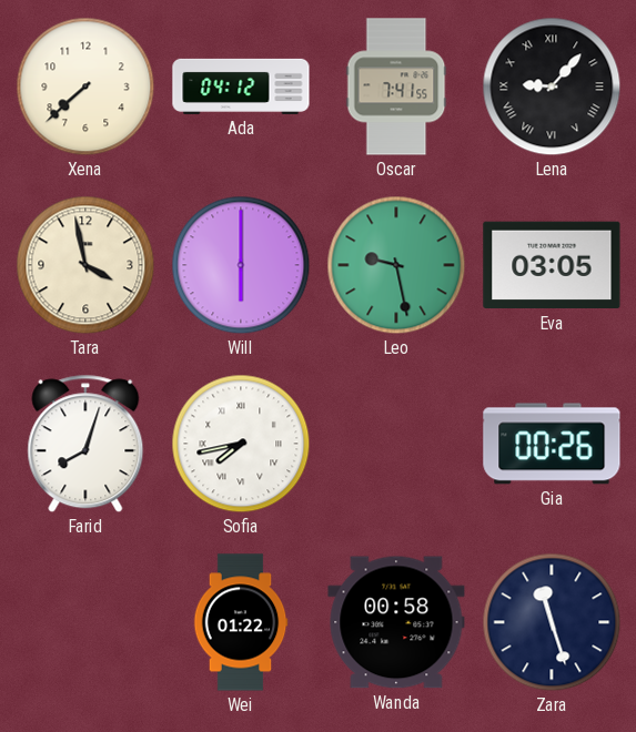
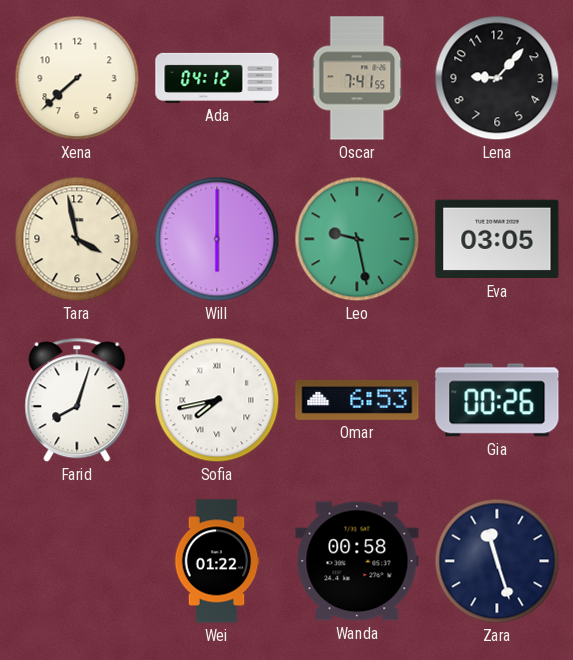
Lena numerals: Roman -> Arabic
Omar: none -> 6:53
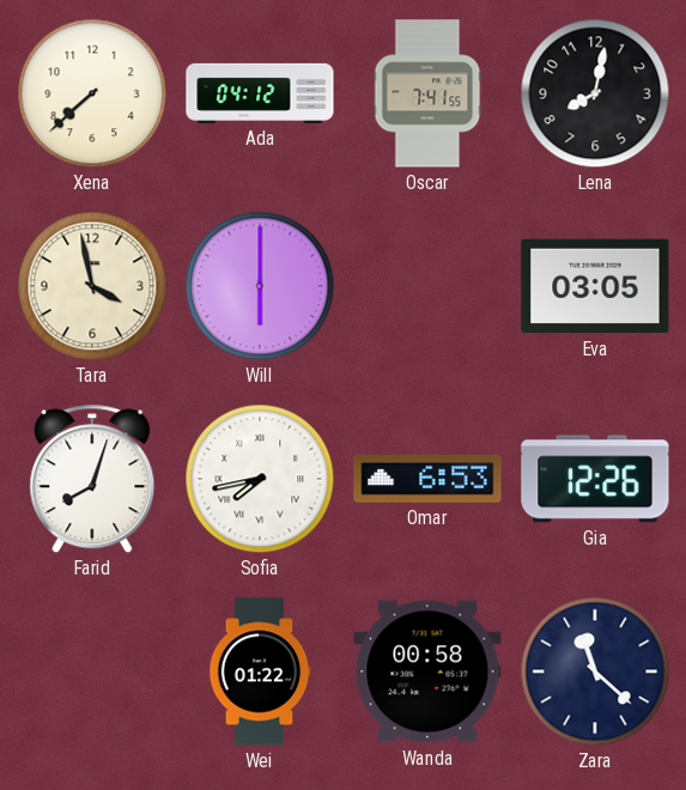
Lena: 9:07 -> 8:02
Leo: 9:28 -> none
Gia: 00:26 -> 12:26
Zara: 11:27 -> 11:22
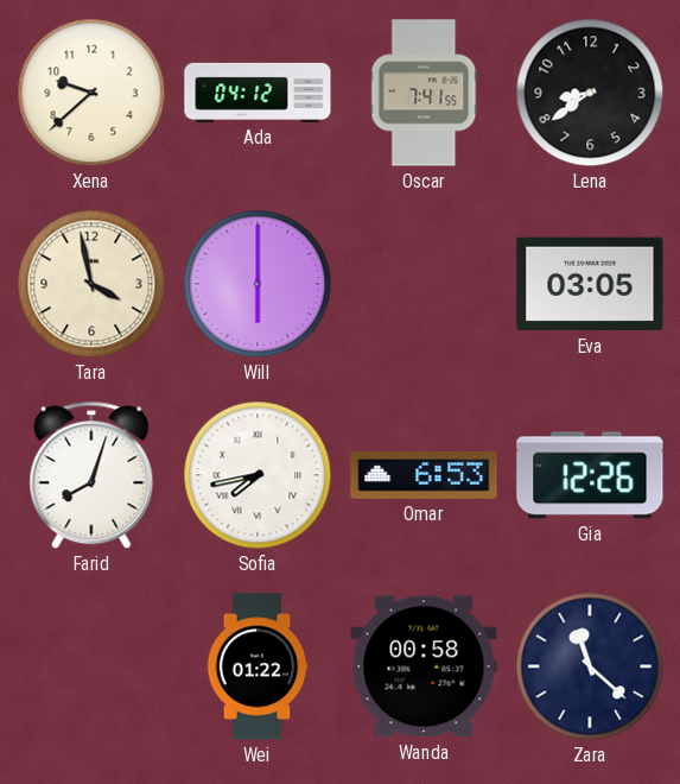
Xena: 7:38 -> 9:38
Lena: 8:02 -> 8:39
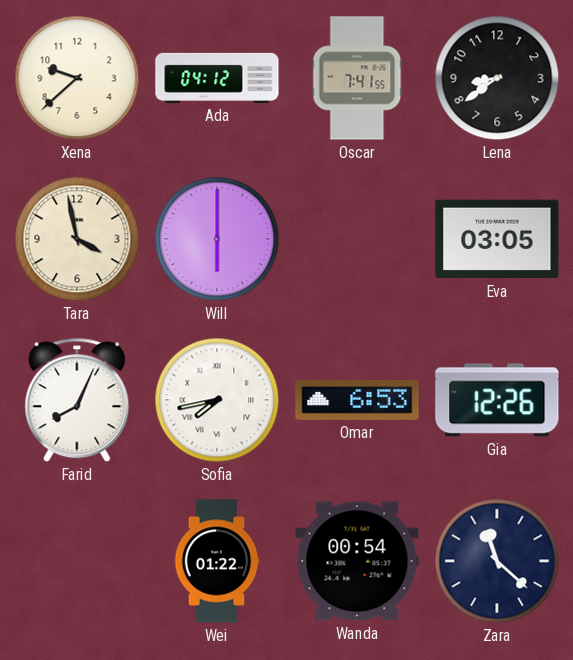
Farid: 8:03 -> 8:04
Wanda: 00:58 -> 00:54
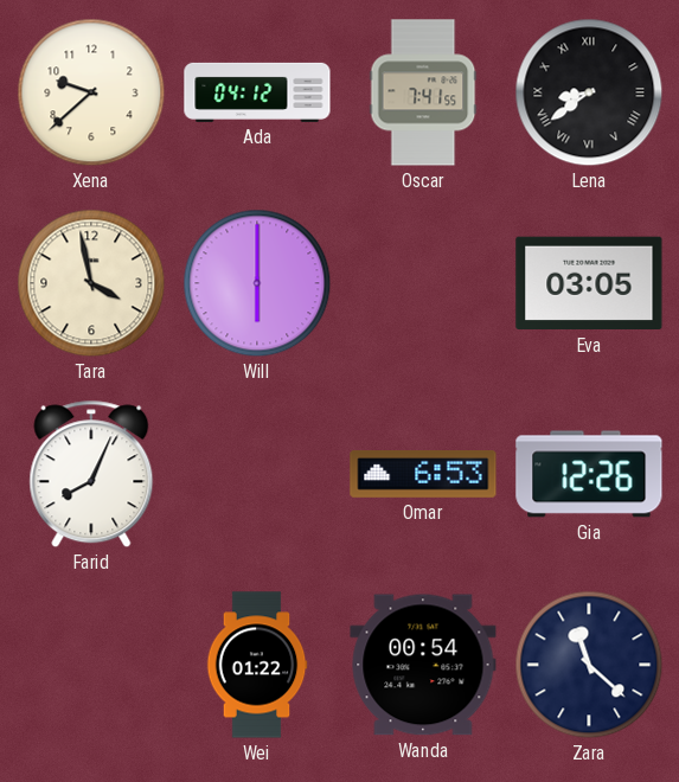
Lena numerals: Arabic -> Roman
Sofia: 7:43 -> none
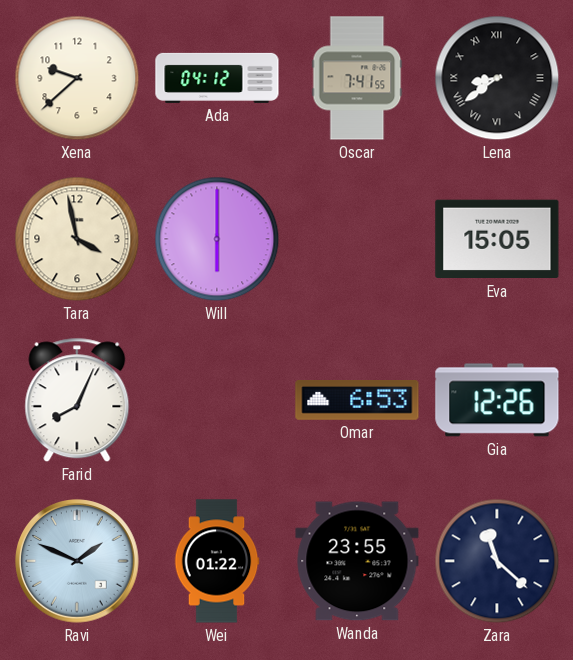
Eva: 03:05 -> 15:05
Ravi: none -> 1:49
Wanda: 00:54 -> 23:55
